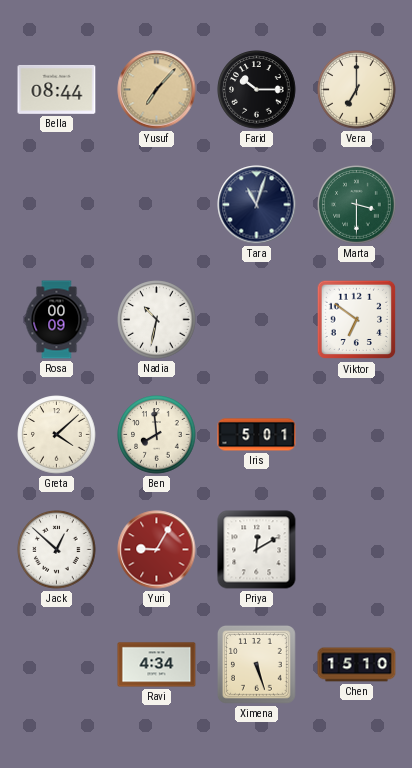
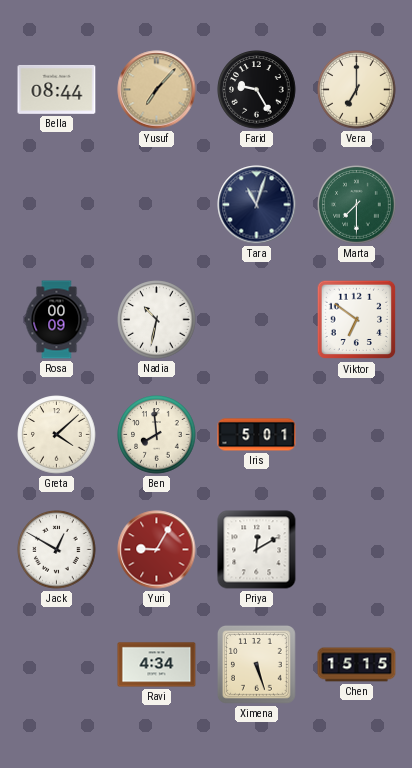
Farid: 10:15 -> 9:25
Marta: 3:30 -> 7:30
Jack: 12:52 -> 12:50
Chen: 15:10 -> 15:15
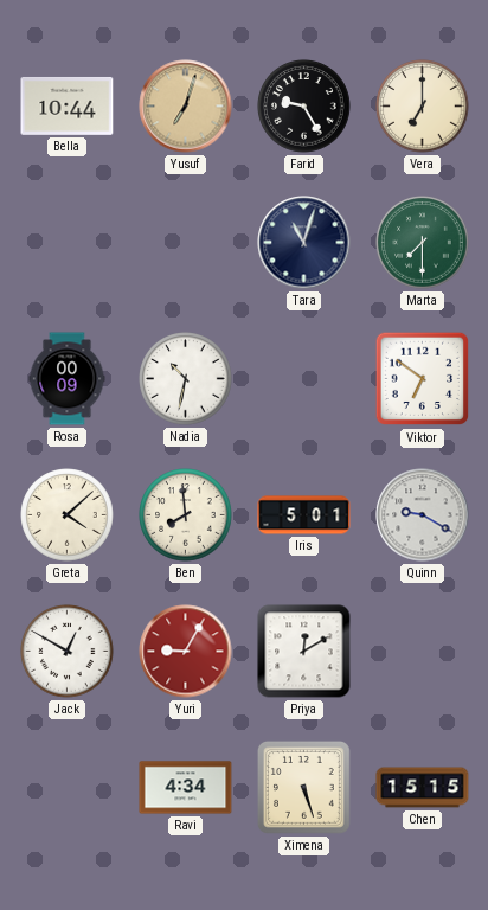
Bella: 08:44 -> 10:44
Yusuf: 7:07 -> 7:03
Quinn: none -> 9:20
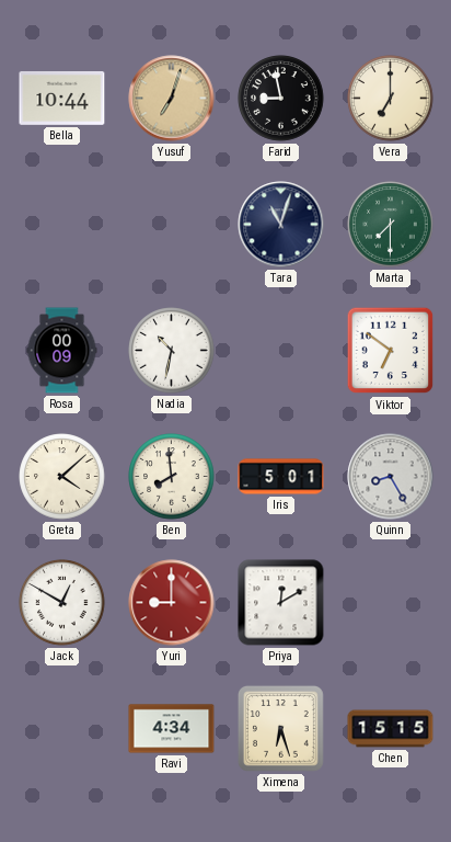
Farid: 9:25 -> 8:58
Quinn: 9:20 -> 8:25
Yuri: 9:05 -> 9:00
Ximena: 5:27 -> 6:27
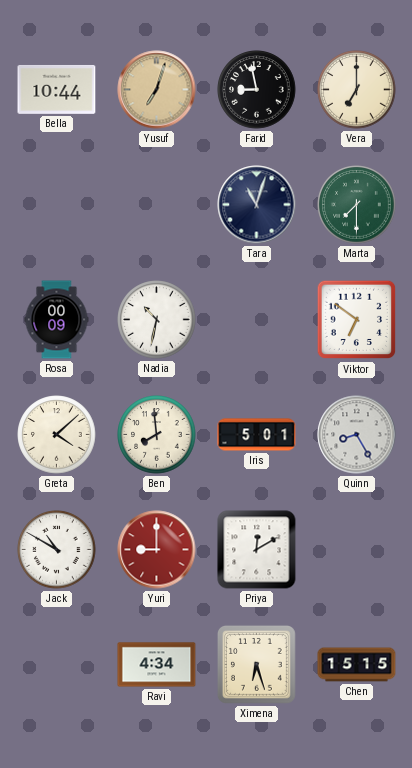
Jack: 12:50 -> 10:50
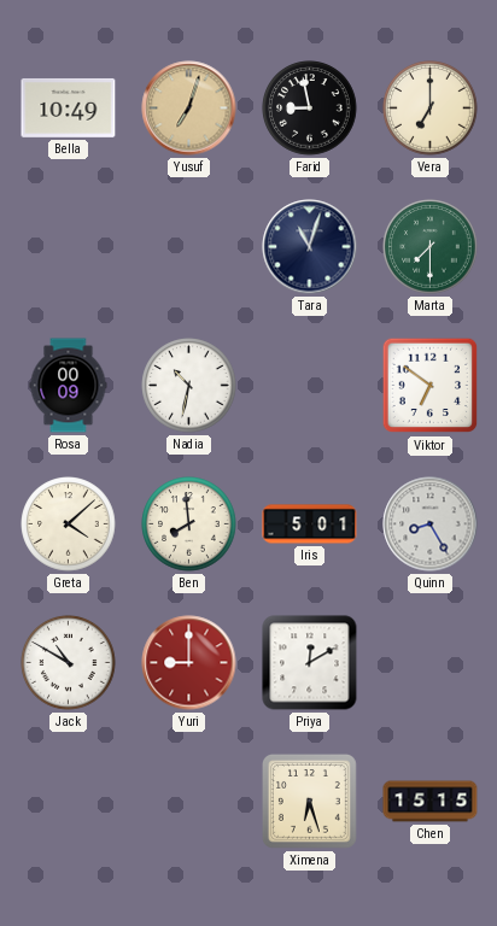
Bella: 10:44 -> 10:49
Ravi: 4:34 -> none
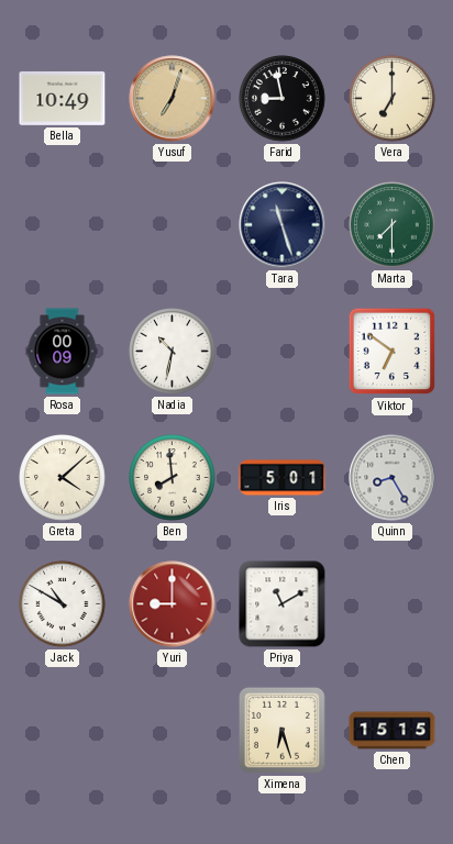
Tara: 11:03 -> 11:27
Priya: 12:10 -> 11:10
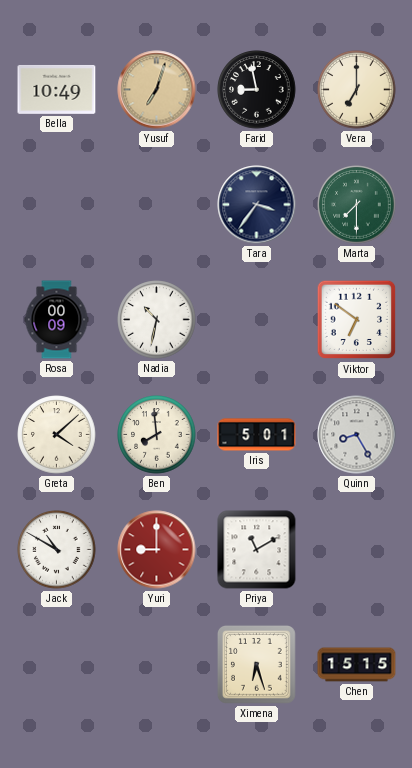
Tara: 11:27 -> 3:36
